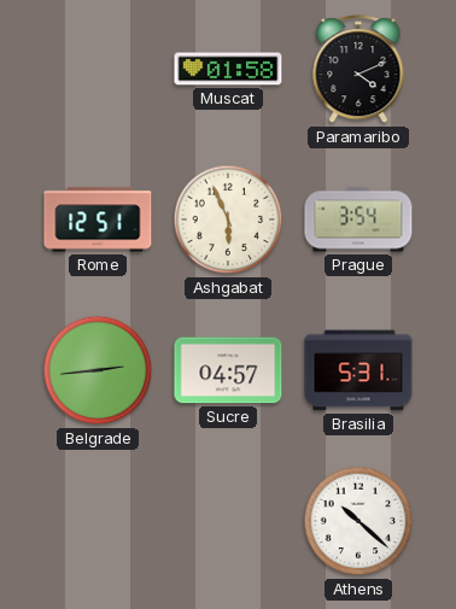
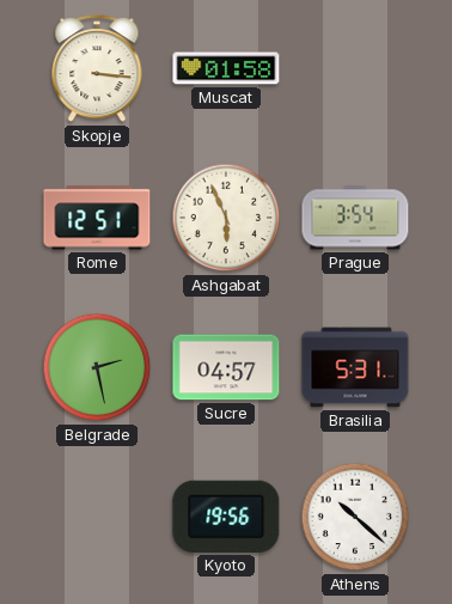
Skopje: none -> 3:16
Paramaribo: 4:11 -> none
Belgrade: 2:44 -> 2:28
Kyoto: none -> 19:56
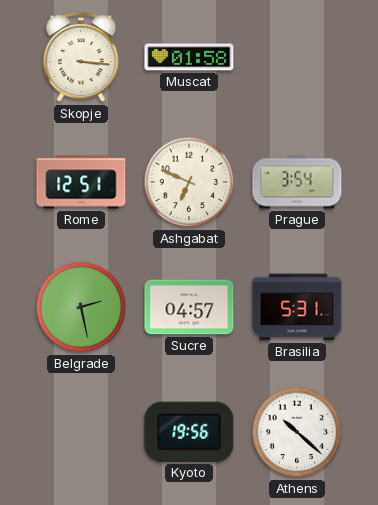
Ashgabat: 5:56 -> 6:49
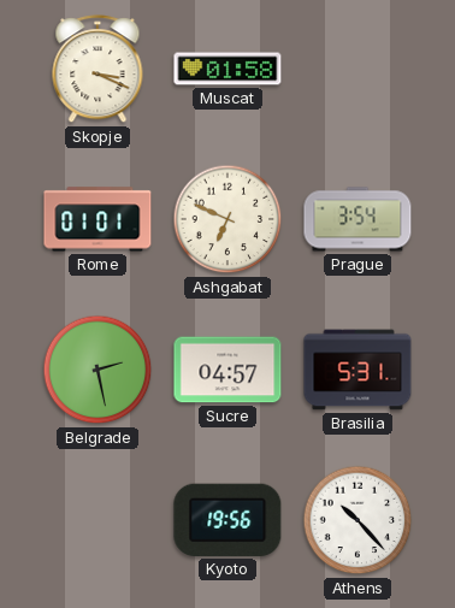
Skopje: 3:16 -> 3:19
Rome: 12:51 -> 01:01
Athens: 10:22 -> 10:23
